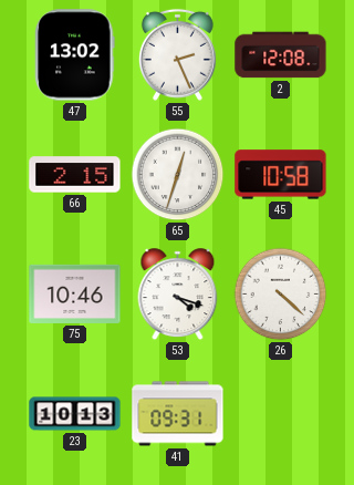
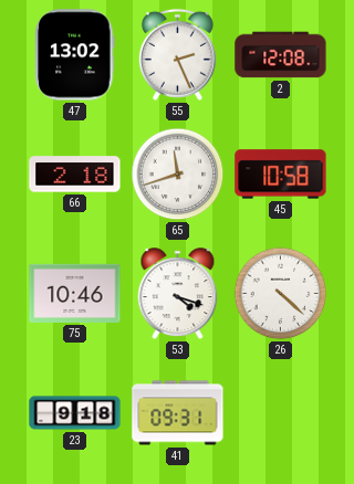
66: 2:15 -> 2:18
65: 12:33 -> 11:42
23: 10:13 -> 9:18
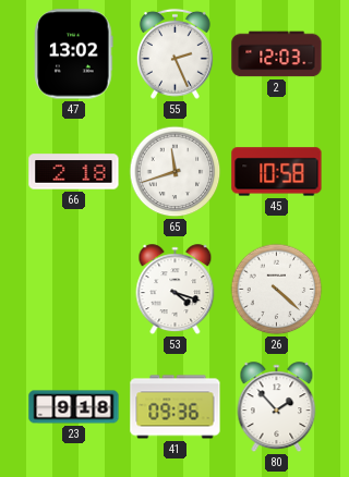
2: 12:08 -> 12:03
75: 10:46 -> none
41: 09:31 -> 09:36
80: none -> 1:53
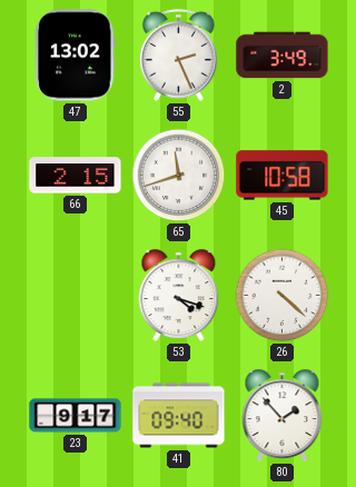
2: 12:03 -> 3:49
66: 2:18 -> 2:15
23: 9:18 -> 9:17
41: 09:36 -> 09:40
